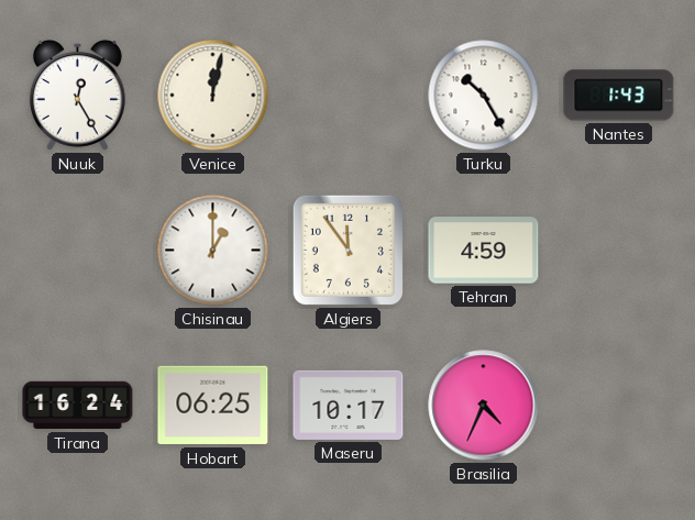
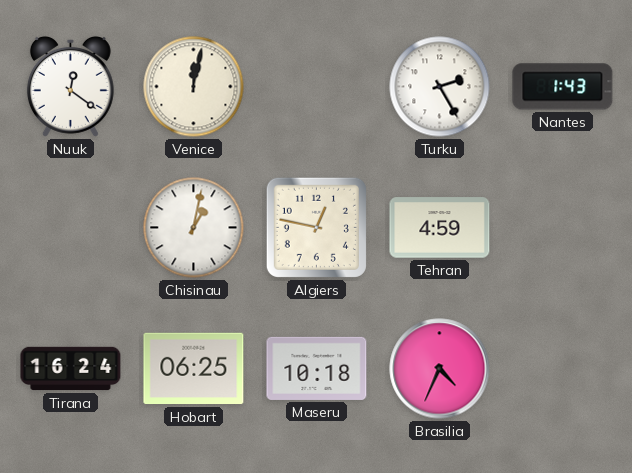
Nuuk: 12:25 -> 12:21
Turku: 10:25 -> 2:25
Chisinau: 1:00 -> 1:02
Algiers: 11:54 -> 12:47
Maseru: 10:17 -> 10:18
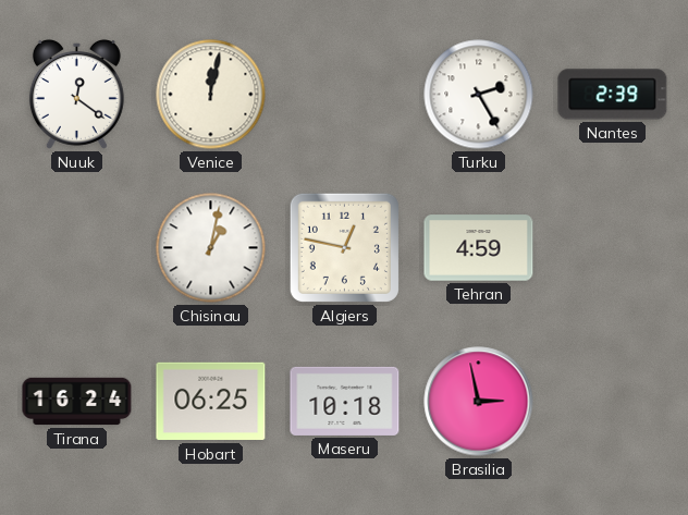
Nantes: 1:43 -> 2:39
Brasilia: 4:34 -> 2:58
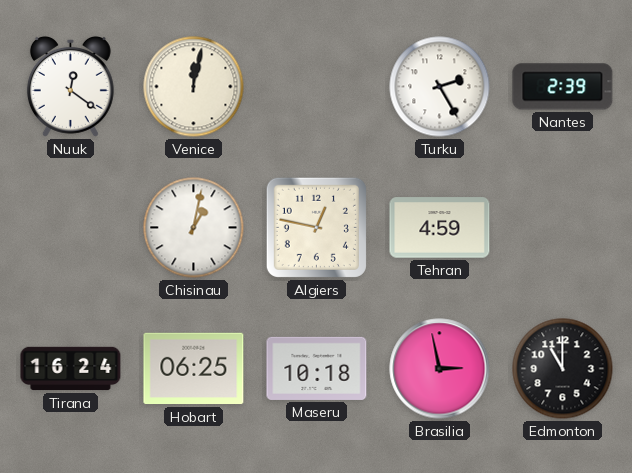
Edmonton: none -> 11:00
